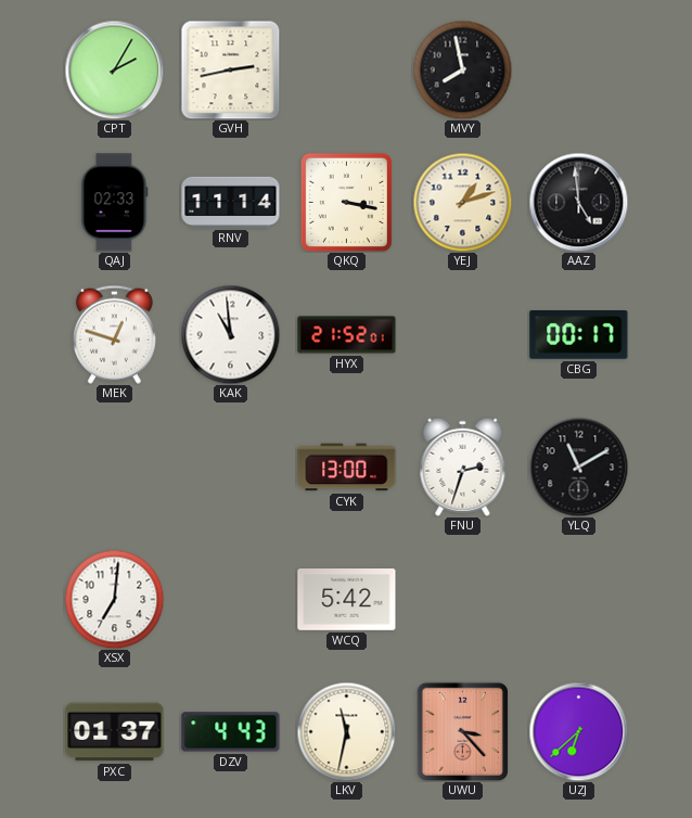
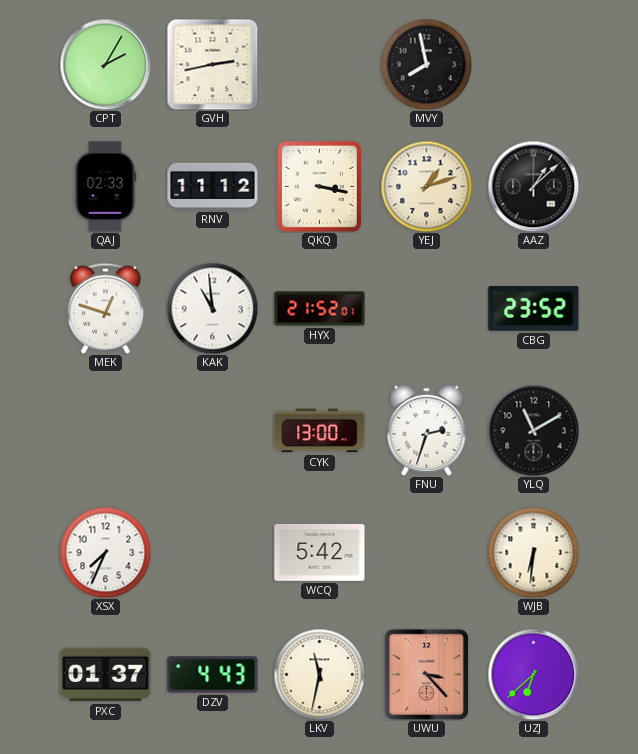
RNV: 11:14 -> 11:12
AAZ: 4:59 -> 1:08
CBG: 00:17 -> 23:52
XSX: 7:01 -> 7:34
WJB: none -> 6:31
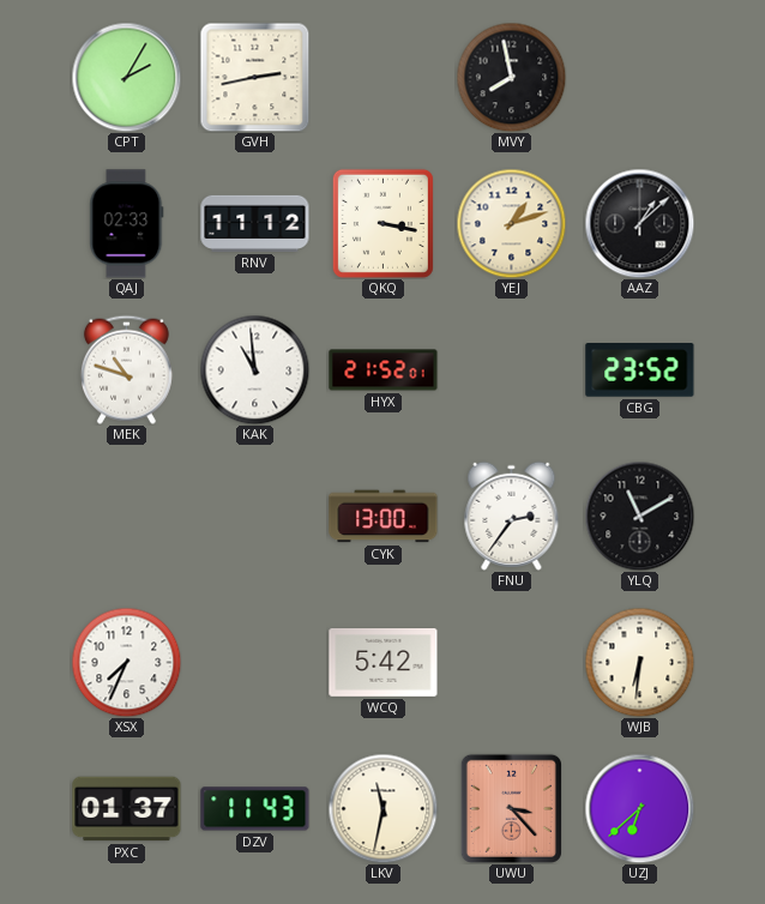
MEK: 12:48 -> 10:48
FNU: 2:33 -> 2:36
DZV: 4:43 -> 11:43
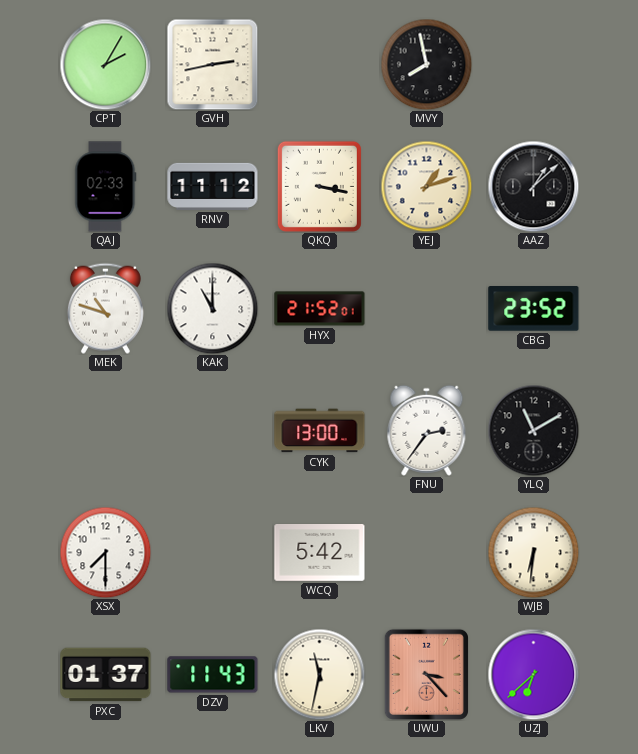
KAK: 10:59 -> 11:00
XSX: 7:34 -> 7:30
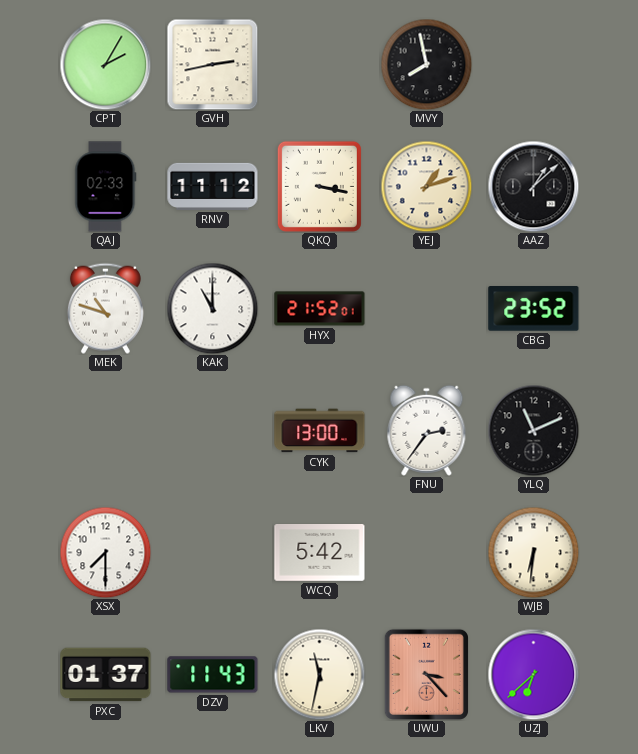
YLQ: 11:10 -> 11:11
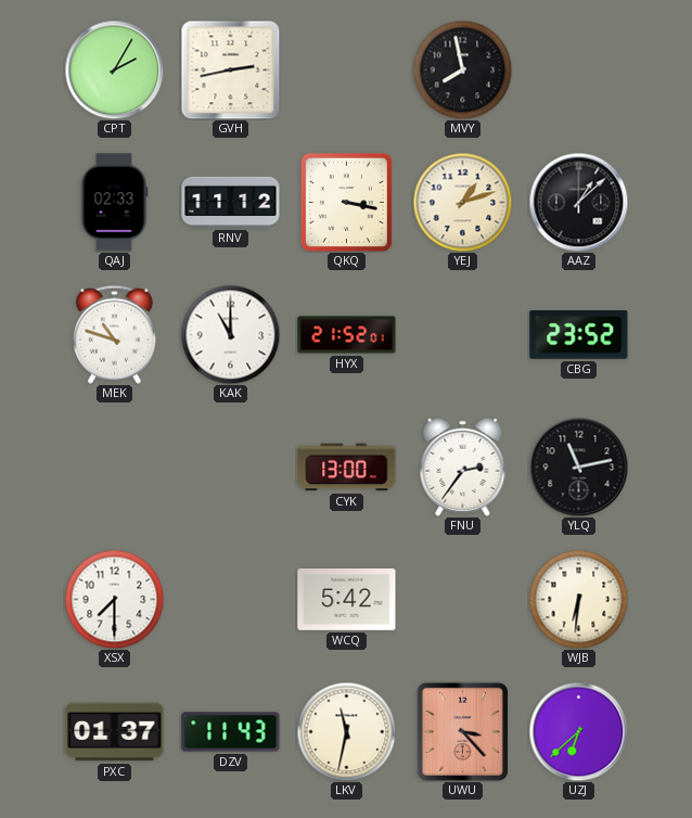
YLQ: 11:11 -> 11:13
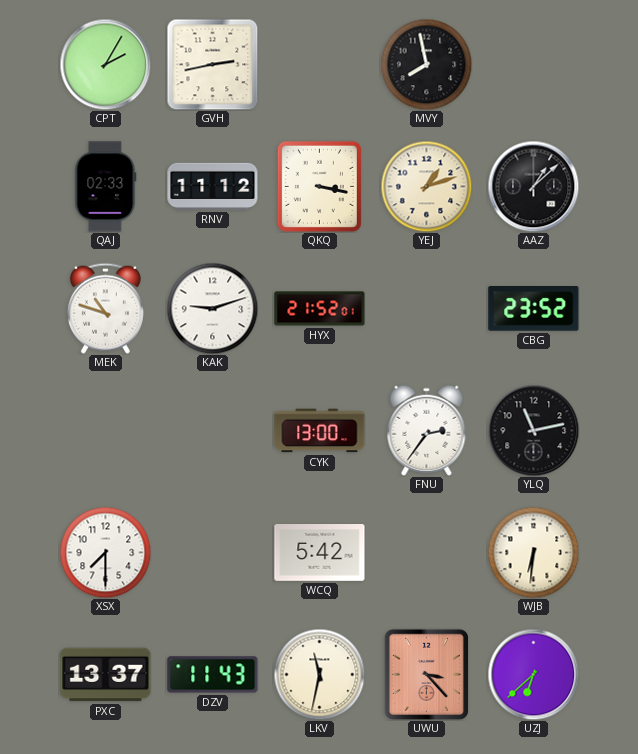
KAK: 11:00 -> 9:12
PXC: 01:37 -> 13:37
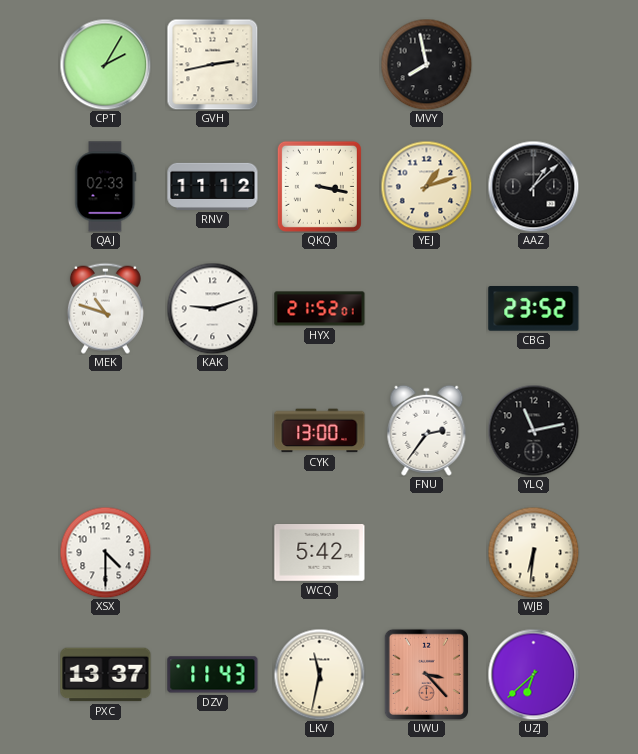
XSX: 7:30 -> 4:30
